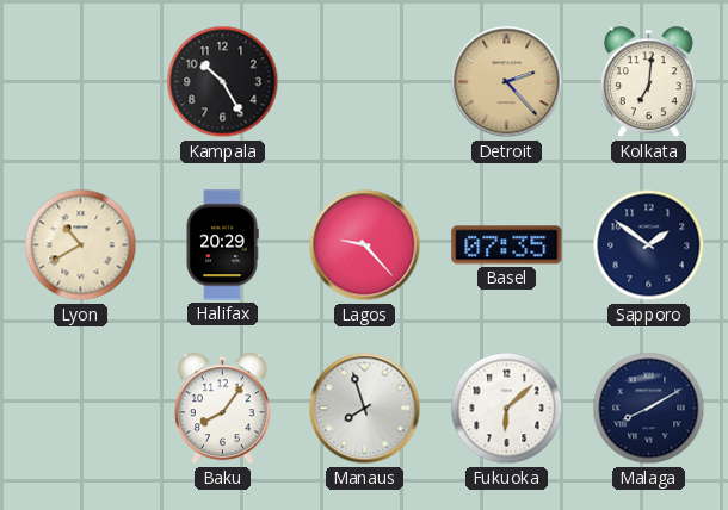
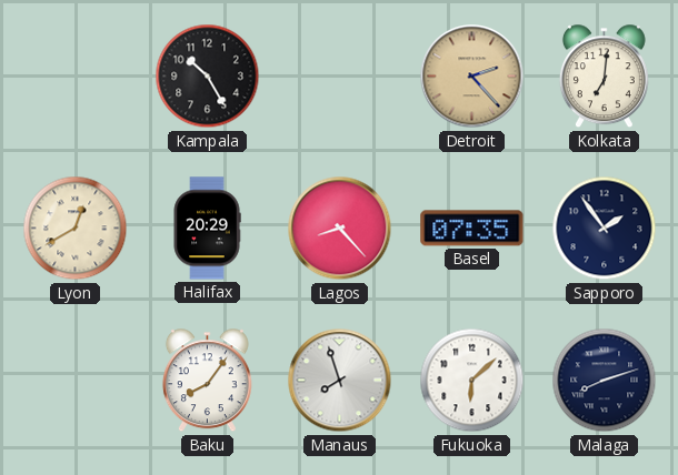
Lyon: 10:40 -> 12:40
Lagos: 9:23 -> 8:23
Sapporo: 1:51 -> 1:54
Malaga: 8:10 -> 8:12
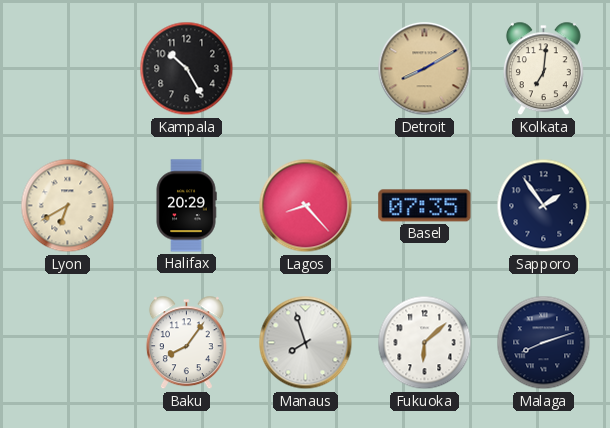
Detroit: 2:23 -> 8:10
Lyon: 12:40 -> 6:40
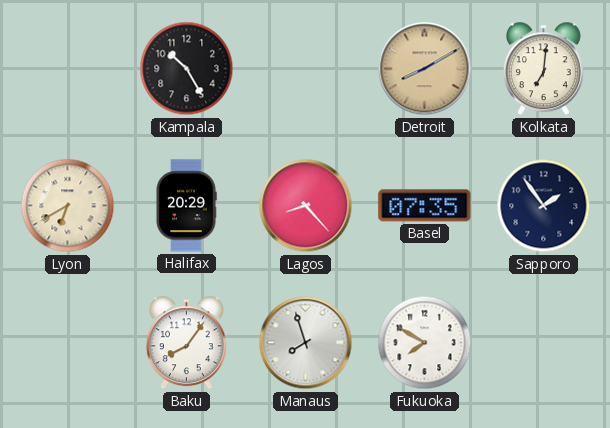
Fukuoka: 6:08 -> 7:50
Malaga: 8:12 -> none
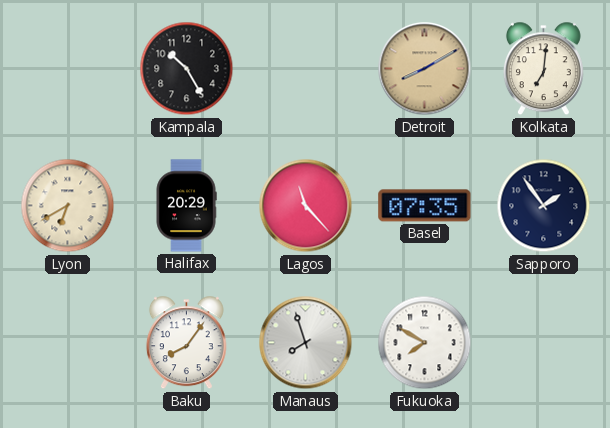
Lagos: 8:23 -> 11:23
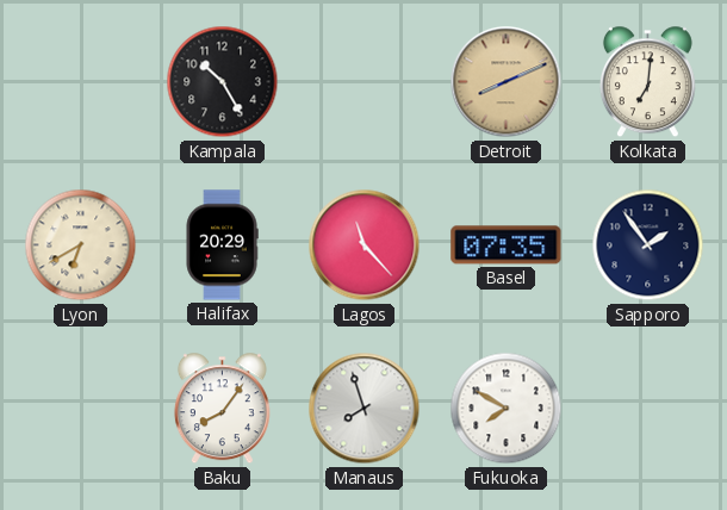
Detroit: 8:10 -> 8:11
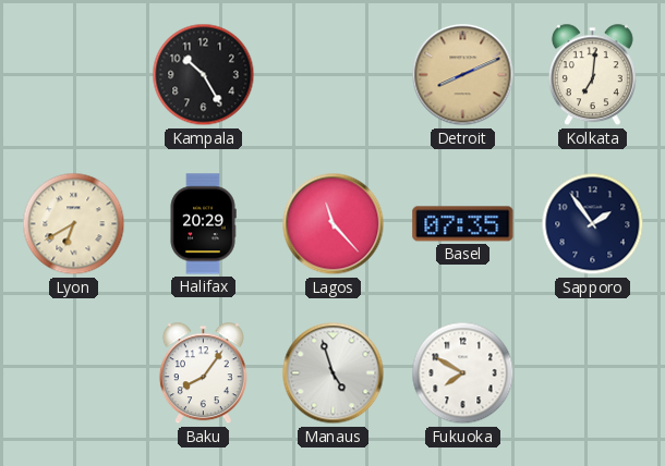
Manaus: 7:57 -> 4:57
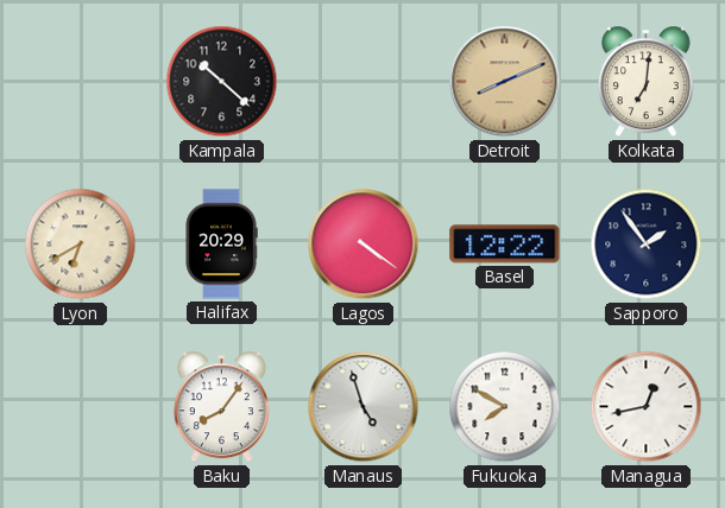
Kampala: 10:25 -> 10:22
Lagos: 11:23 -> 4:21
Basel: 07:35 -> 12:22
Managua: none -> 12:43
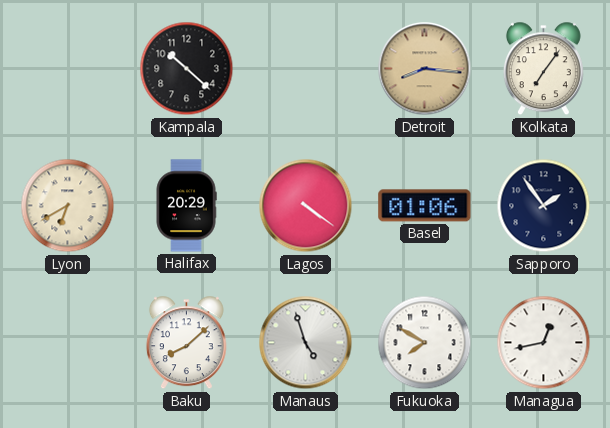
Detroit: 8:11 -> 8:16
Kolkata: 7:01 -> 7:06
Basel: 12:22 -> 01:06
Baku: 8:06 -> 8:08
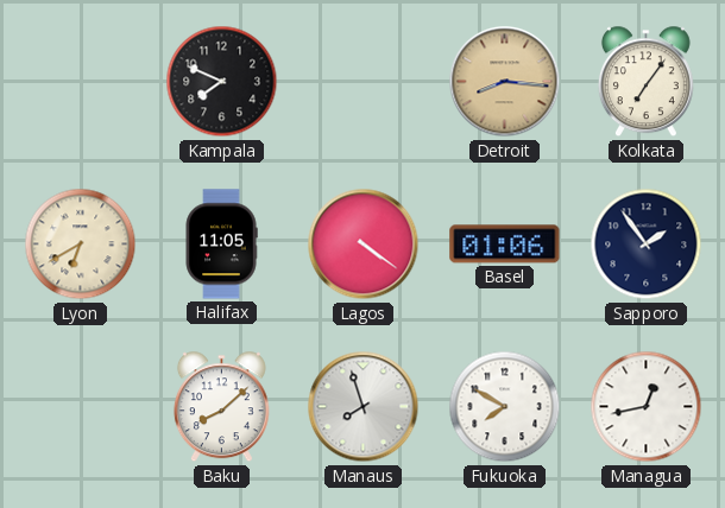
Kampala: 10:22 -> 7:49
Halifax: 20:29 -> 11:05
Manaus: 4:57 -> 7:57
